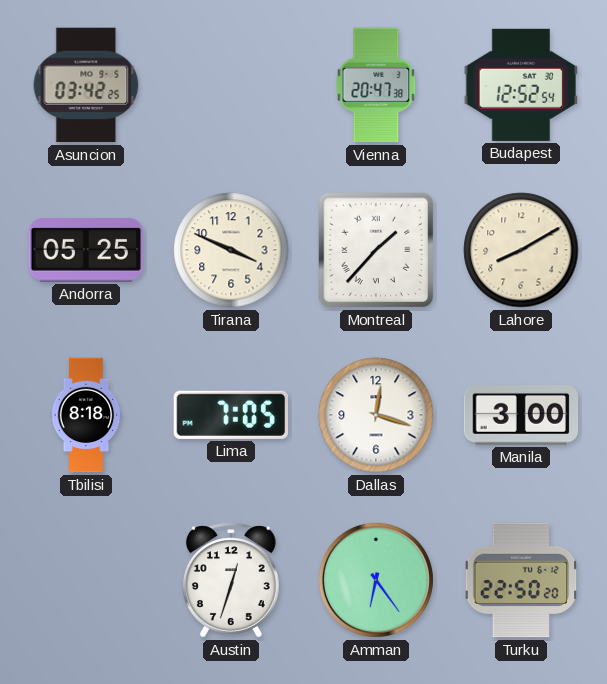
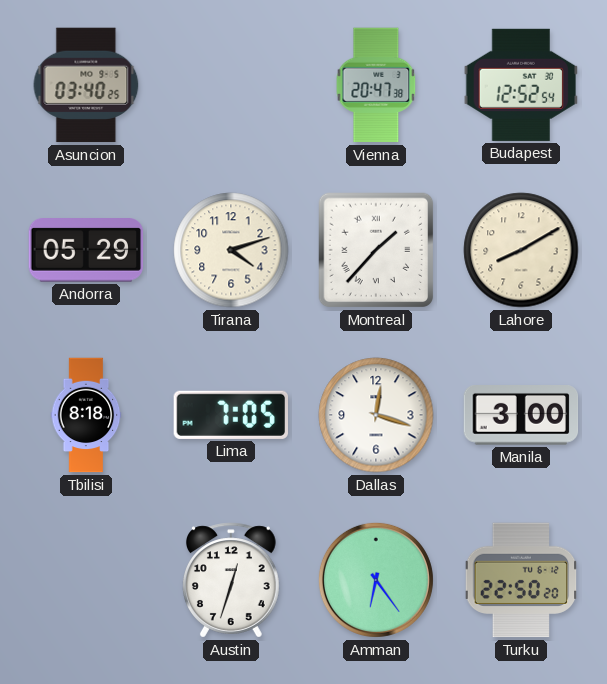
Asuncion: 03:42 -> 03:40
Andorra: 05:25 -> 05:29
Tirana: 3:49 -> 4:12
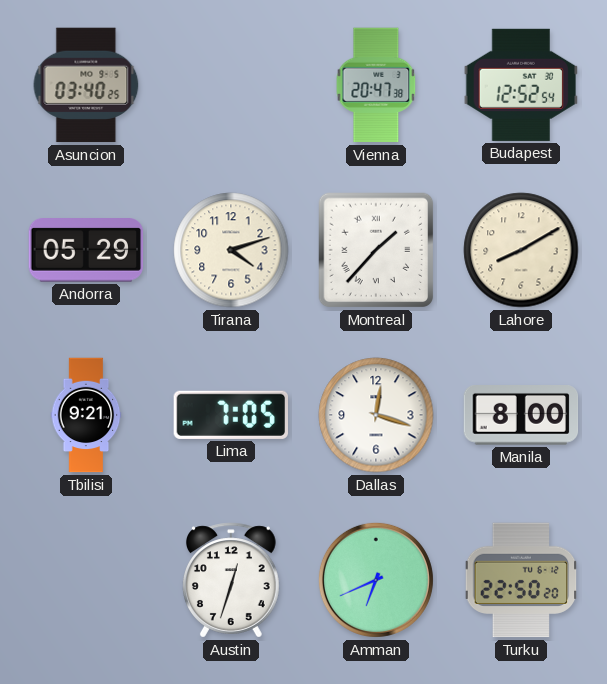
Tbilisi: 8:18 -> 9:21
Manila: 3:00 -> 8:00
Amman: 6:24 -> 6:41
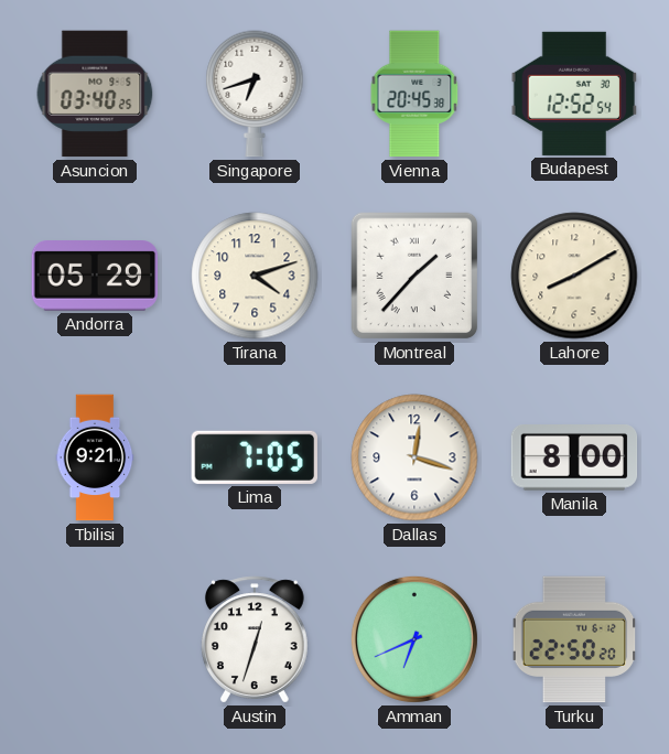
Singapore: none -> 6:42
Vienna: 20:47 -> 20:45
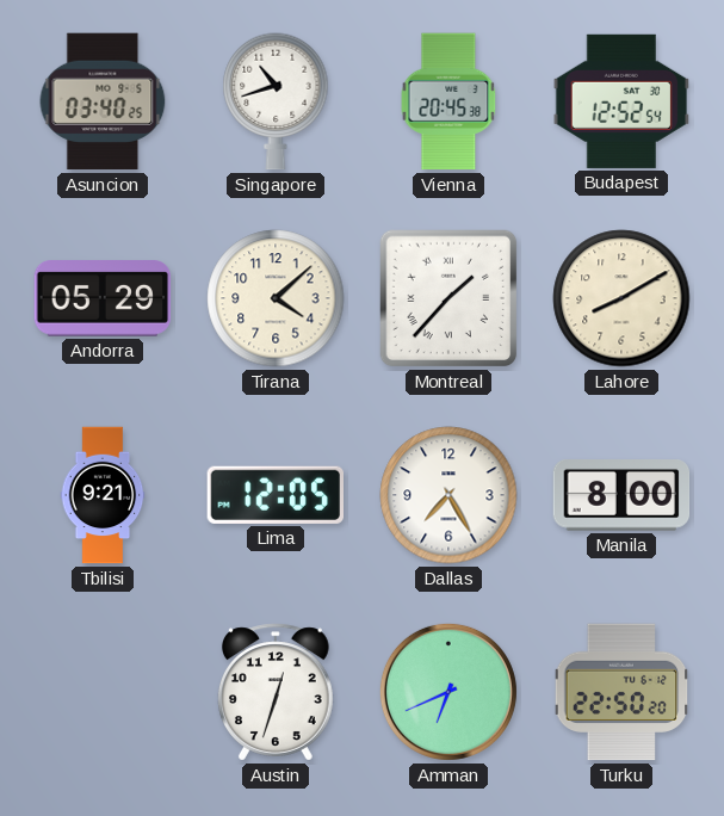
Singapore: 6:42 -> 10:42
Tirana: 4:12 -> 4:08
Lima: 7:05 -> 12:05
Dallas: 12:18 -> 7:25
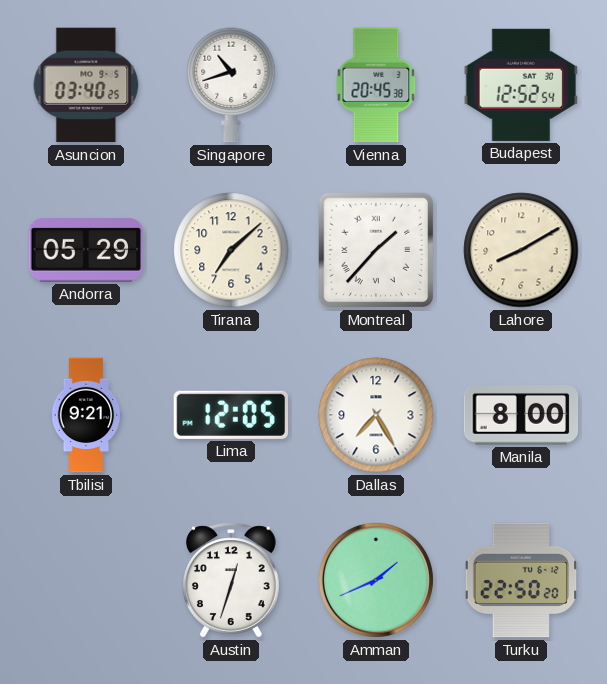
Tirana: 4:08 -> 7:08
Amman: 6:41 -> 1:41
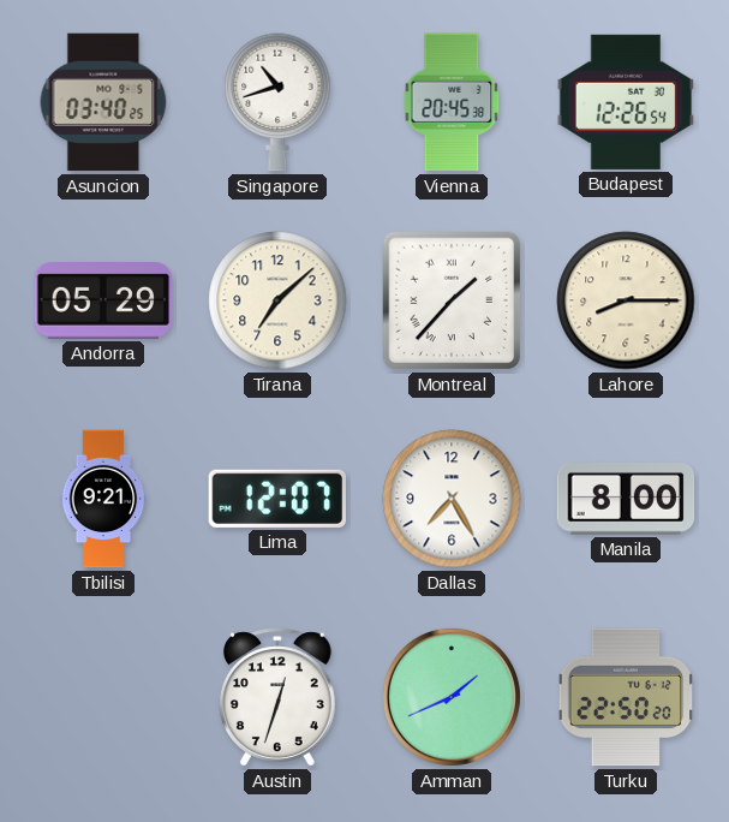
Budapest: 12:52 -> 12:26
Lahore: 8:10 -> 8:15
Lima: 12:05 -> 12:07
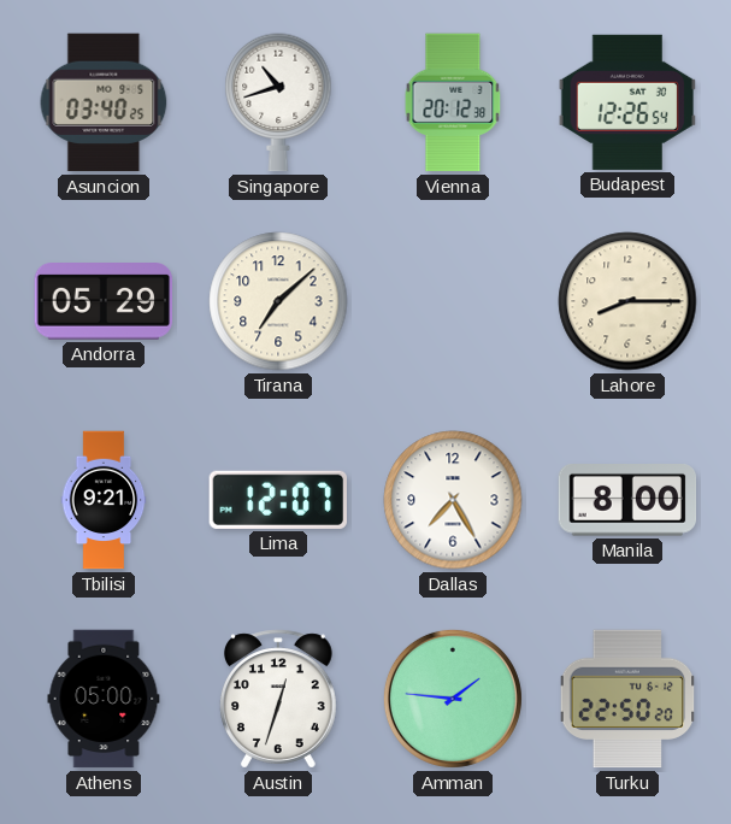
Vienna: 20:45 -> 20:12
Montreal: 1:37 -> none
Athens: none -> 05:00
Amman: 1:41 -> 1:46
